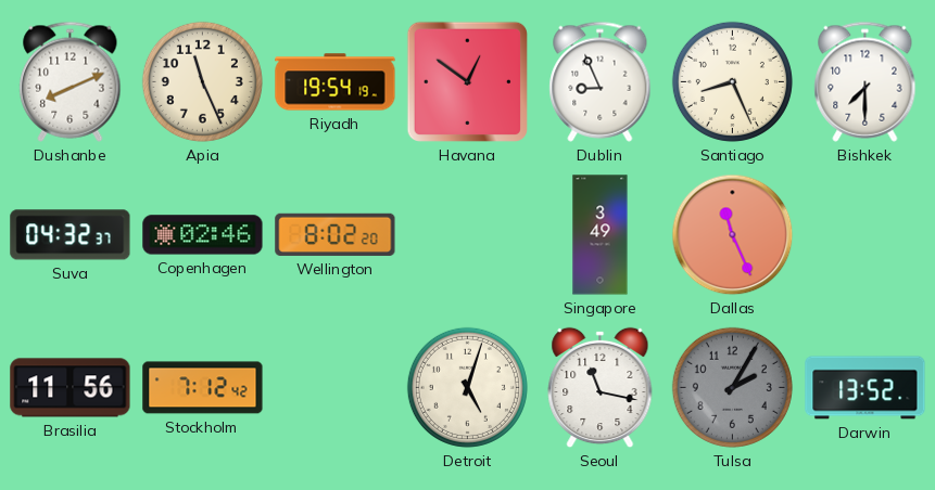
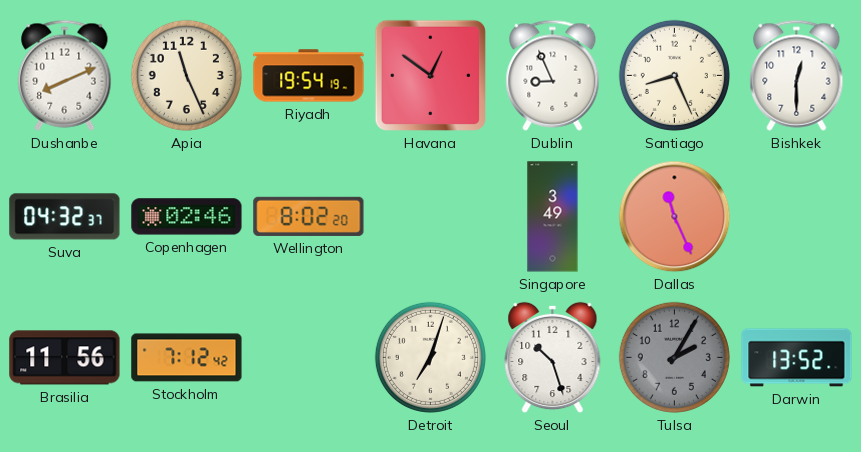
Bishkek: 7:30 -> 12:30
Detroit: 5:03 -> 7:03
Seoul: 11:17 -> 10:27
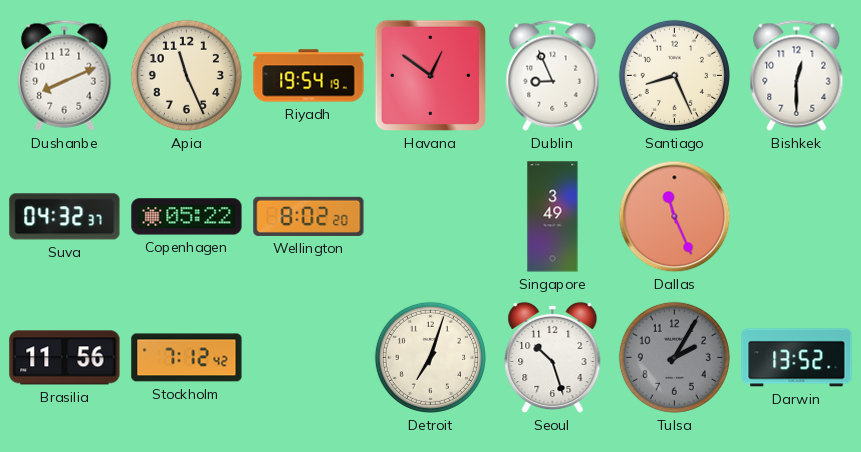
Copenhagen: 02:46 -> 05:22
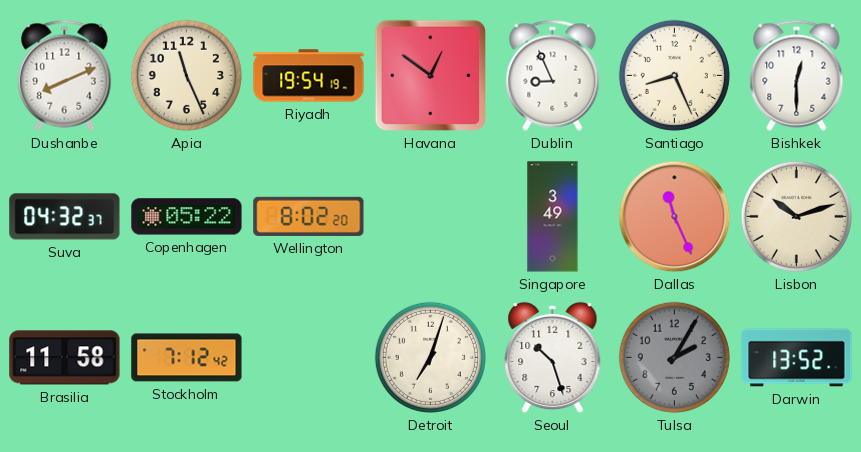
Lisbon: none -> 10:12
Brasilia: 11:56 -> 11:58
